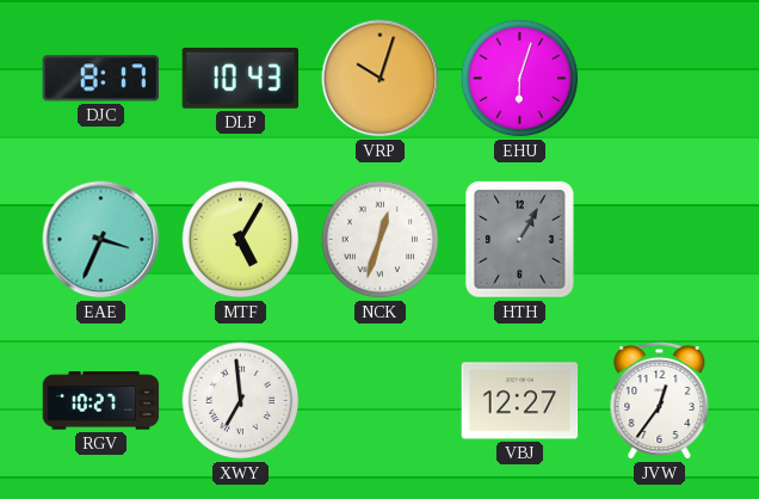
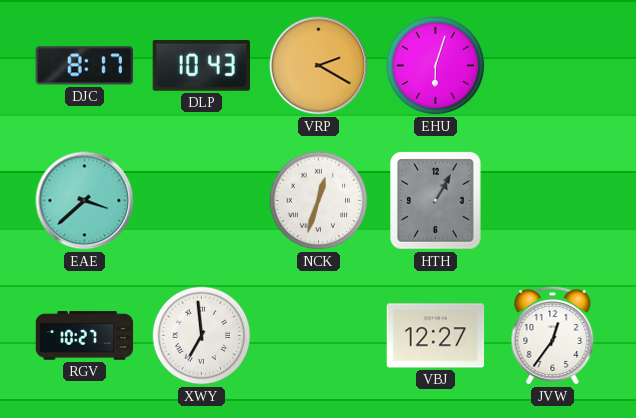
VRP: 10:03 -> 2:20
EAE: 3:34 -> 3:38
MTF: 5:05 -> none
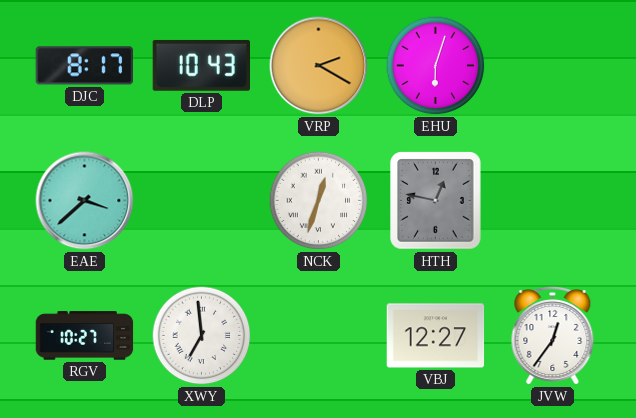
HTH: 1:05 -> 12:47
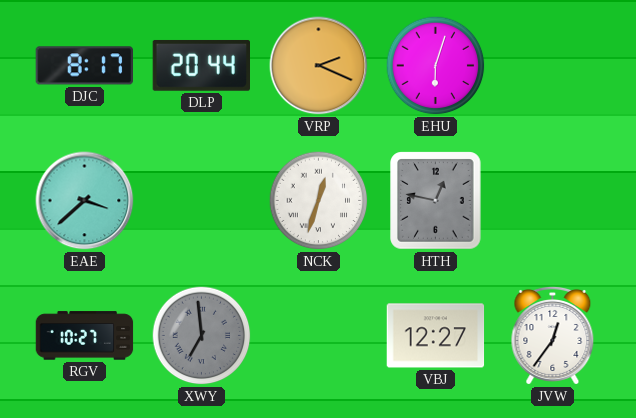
DLP: 10:43 -> 20:44
VRP: 2:20 -> 2:19
XWY dial: white -> grey
